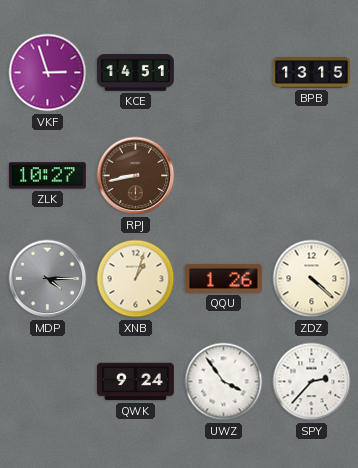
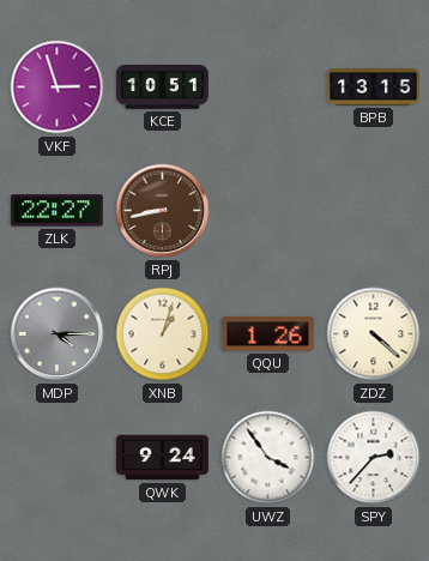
KCE: 14:51 -> 10:51
ZLK: 10:27 -> 22:27
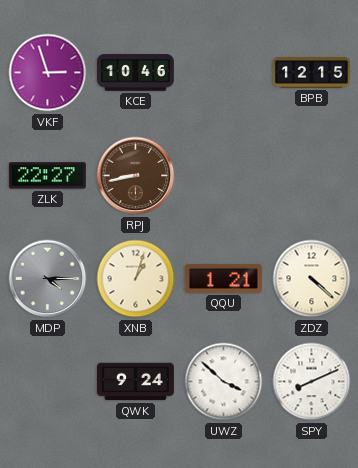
KCE: 10:51 -> 10:46
BPB: 13:15 -> 12:15
QQU: 1:26 -> 1:21
UWZ: 3:54 -> 3:52
SPY: 2:37 -> 8:11
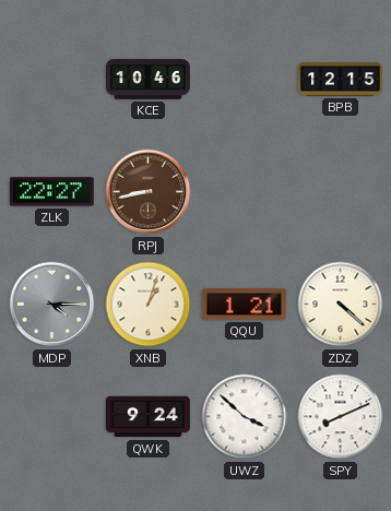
VKF: 2:57 -> none
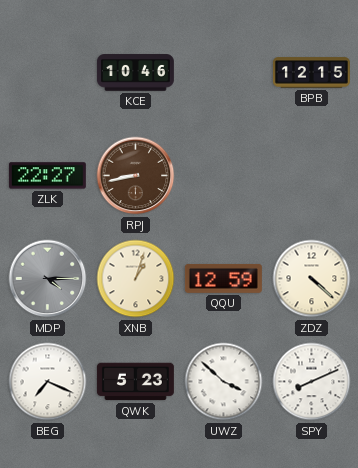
QQU: 1:21 -> 12:59
BEG: none -> 7:19
QWK: 9:24 -> 5:23
